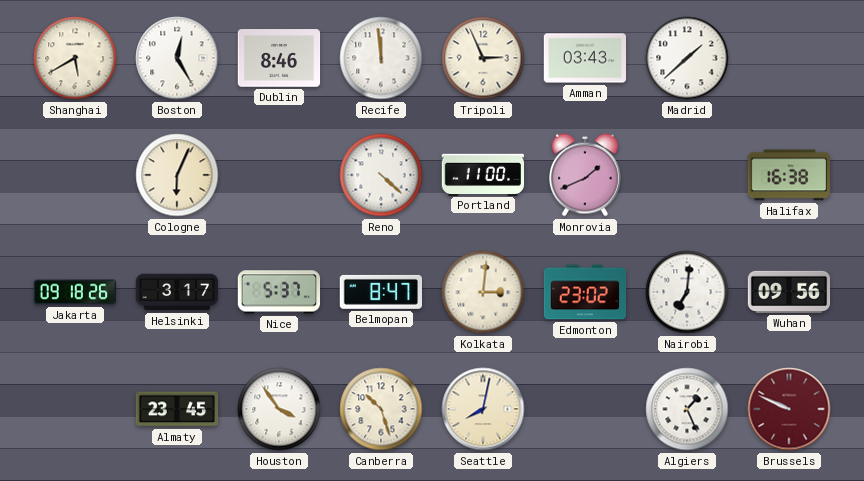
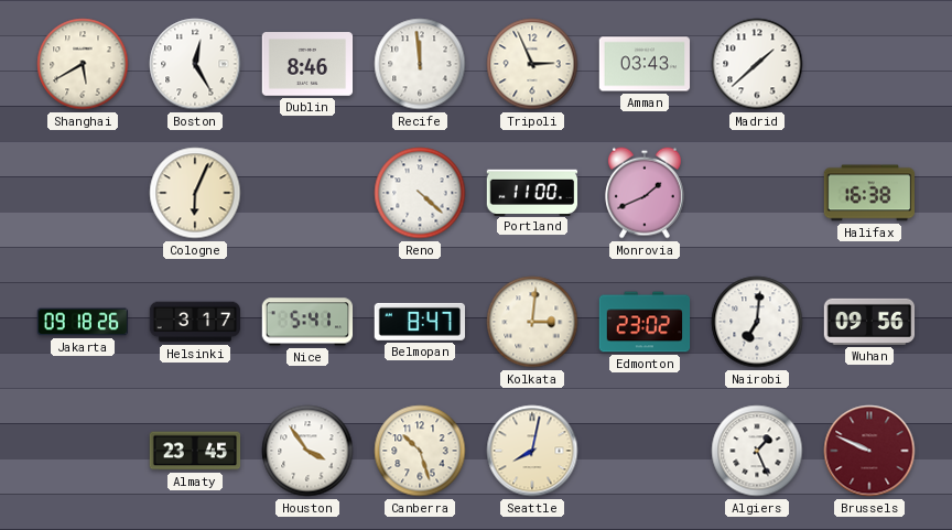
Nice: 5:37 -> 5:41
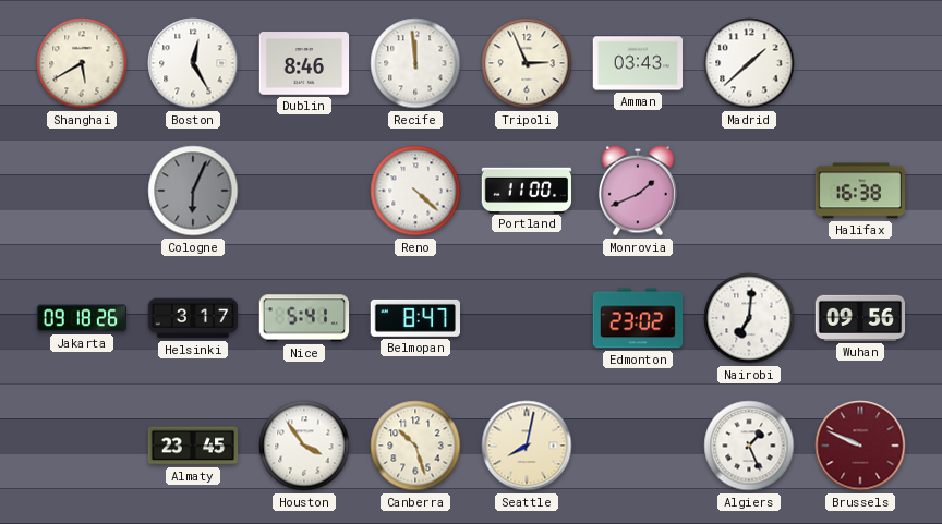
Cologne dial: cream -> grey
Kolkata: 3:01 -> none
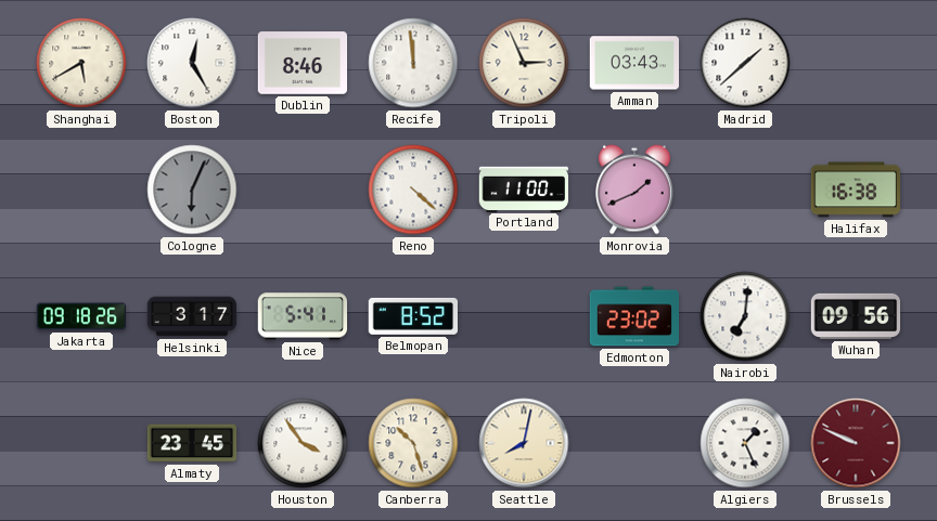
Belmopan: 8:47 -> 8:52
